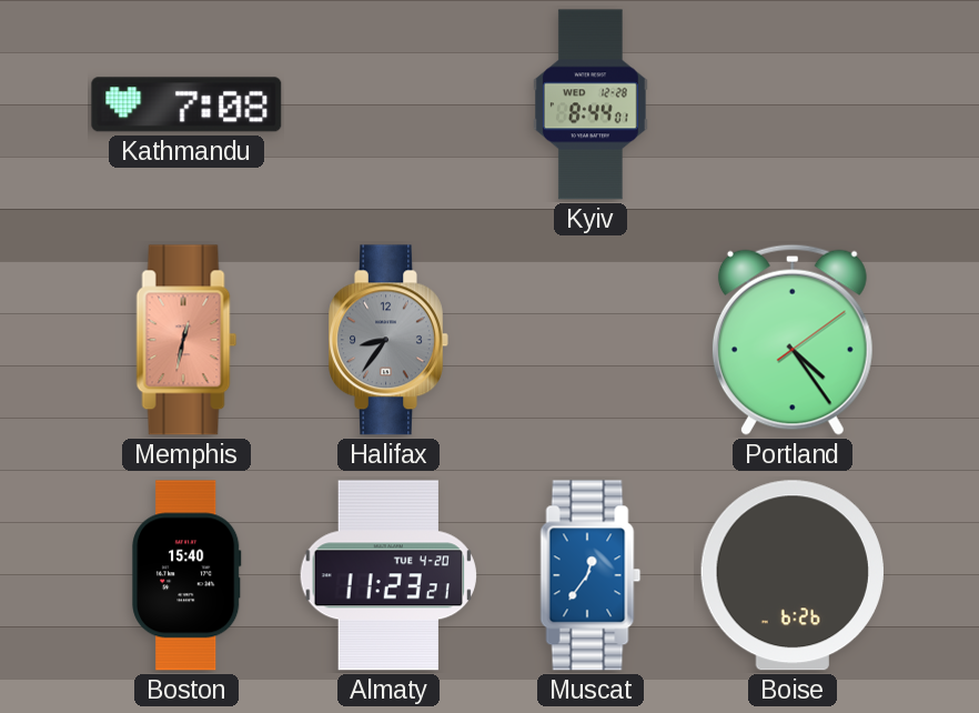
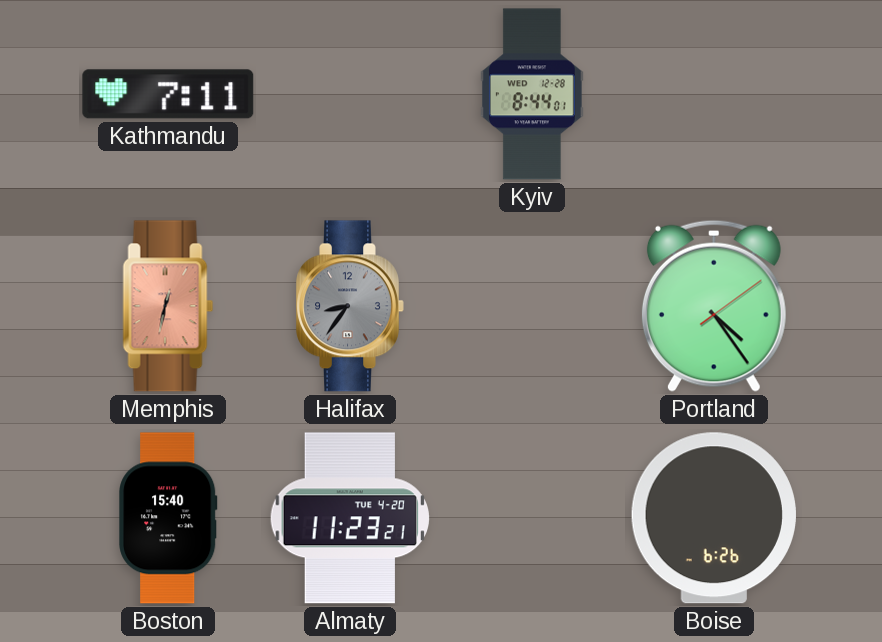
Kathmandu: 7:08 -> 7:11
Muscat: 12:36 -> none
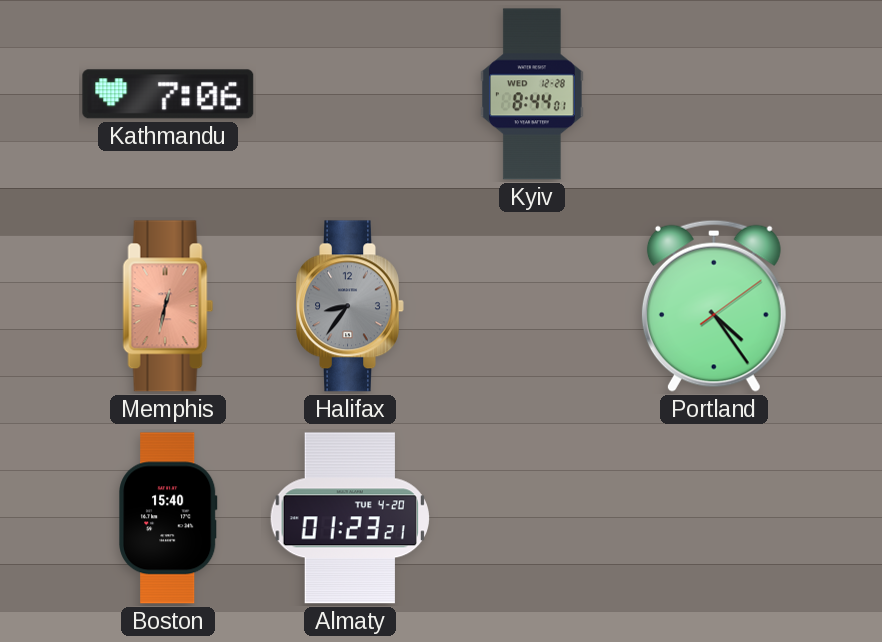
Kathmandu: 7:11 -> 7:06
Almaty: 11:23 -> 01:23
Boise: 6:26 -> none
